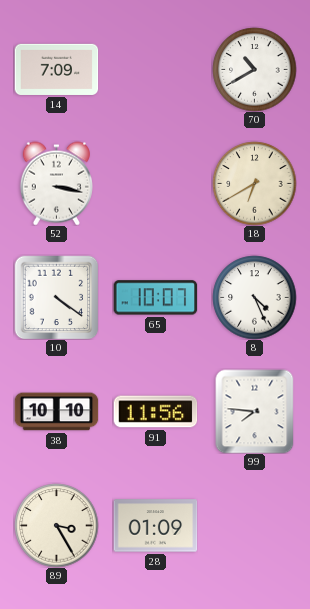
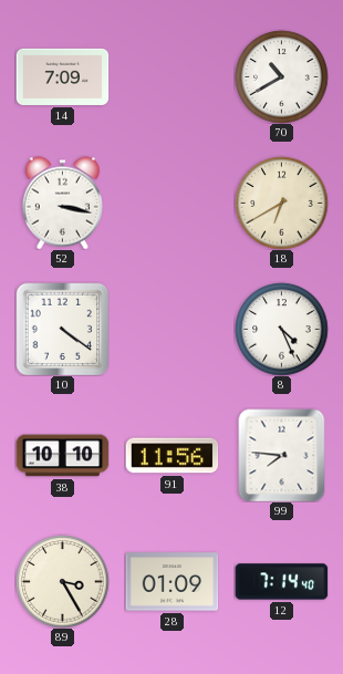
65: 10:07 -> none
12: none -> 7:14
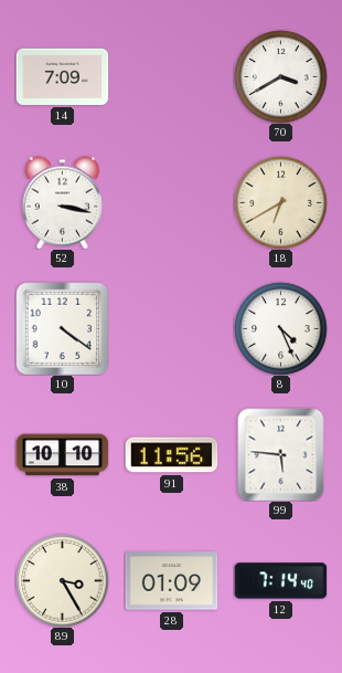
70: 10:40 -> 3:40
99: 7:46 -> 5:46
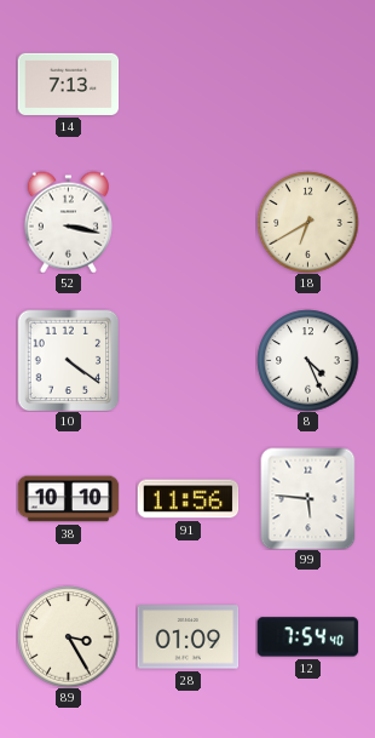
14: 7:09 -> 7:13
70: 3:40 -> none
12: 7:14 -> 7:54
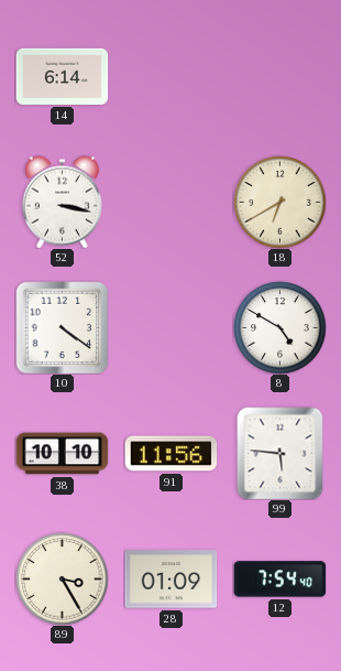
14: 7:13 -> 6:14
8: 4:26 -> 4:50
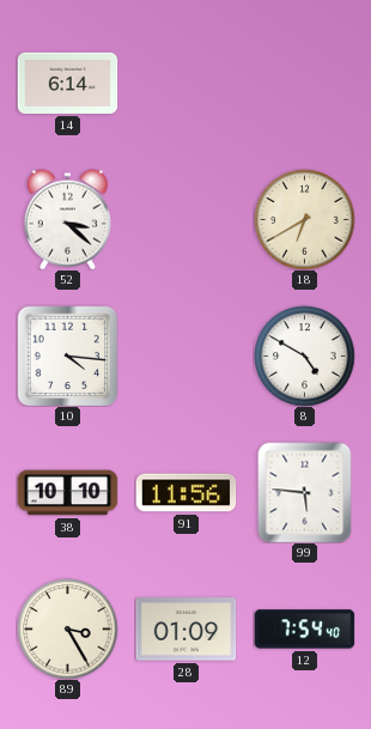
52: 3:17 -> 3:22
10: 4:21 -> 4:16
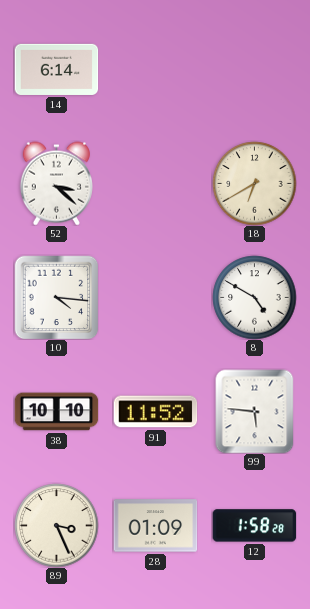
91: 11:56 -> 11:52
89: 3:25 -> 3:26
12: 7:54 -> 1:58
